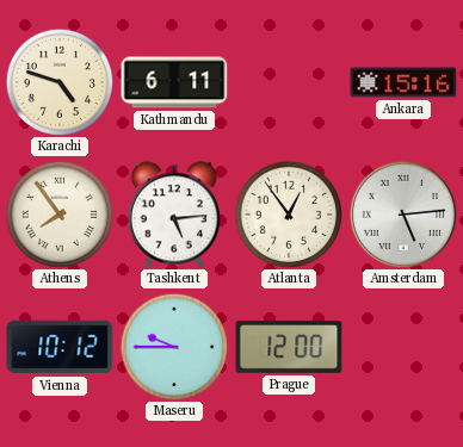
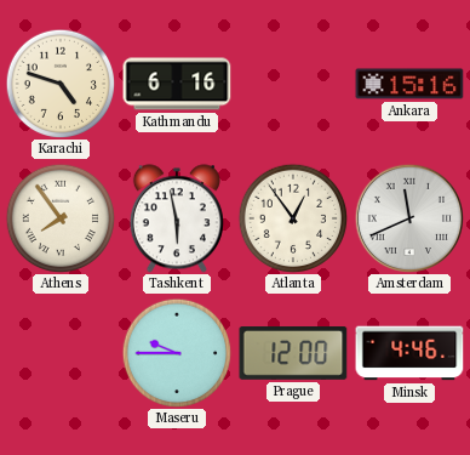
Kathmandu: 6:11 -> 6:16
Tashkent: 5:14 -> 5:58
Amsterdam: 5:14 -> 11:41
Vienna: 10:12 -> none
Minsk: none -> 4:46
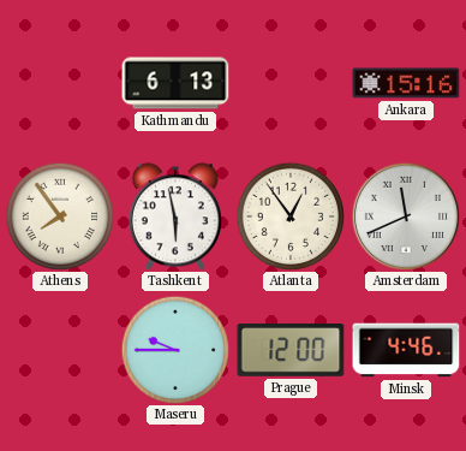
Karachi: 4:48 -> none
Kathmandu: 6:16 -> 6:13
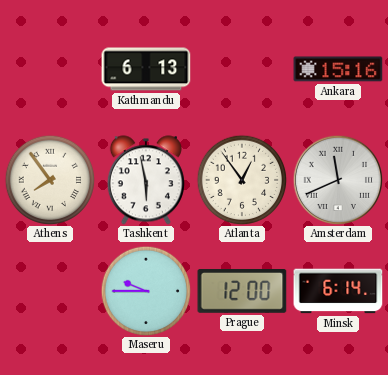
Minsk: 4:46 -> 6:14
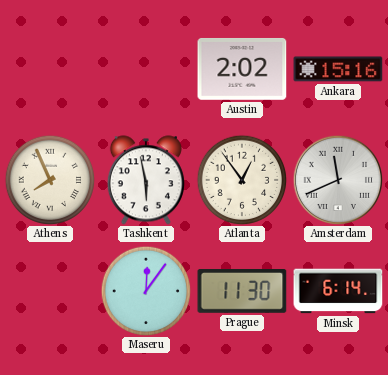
Kathmandu: 6:13 -> none
Austin: none -> 2:02
Athens: 7:54 -> 7:56
Maseru: 9:45 -> 12:06
Prague: 12:00 -> 11:30
